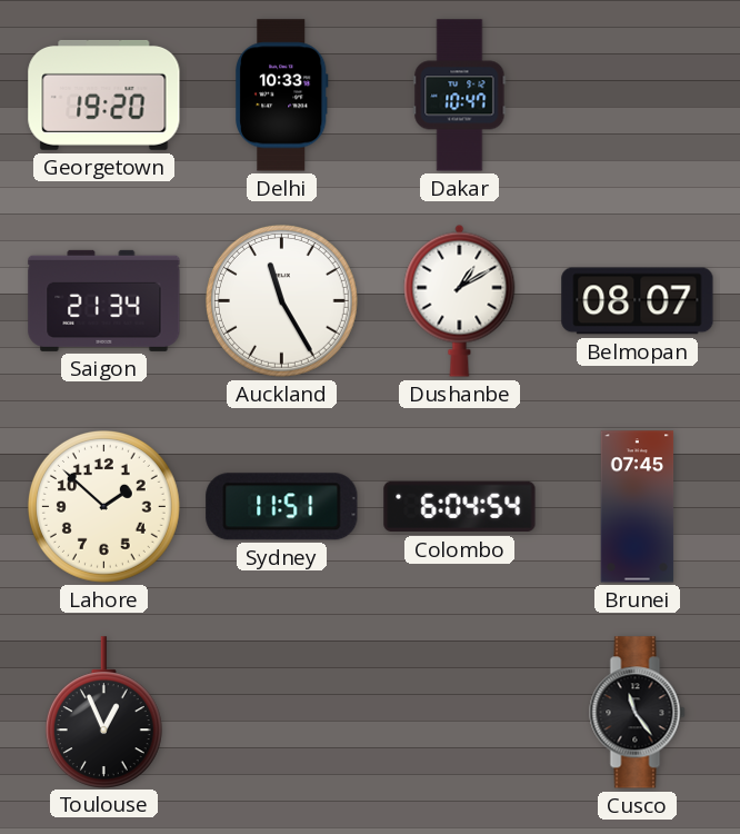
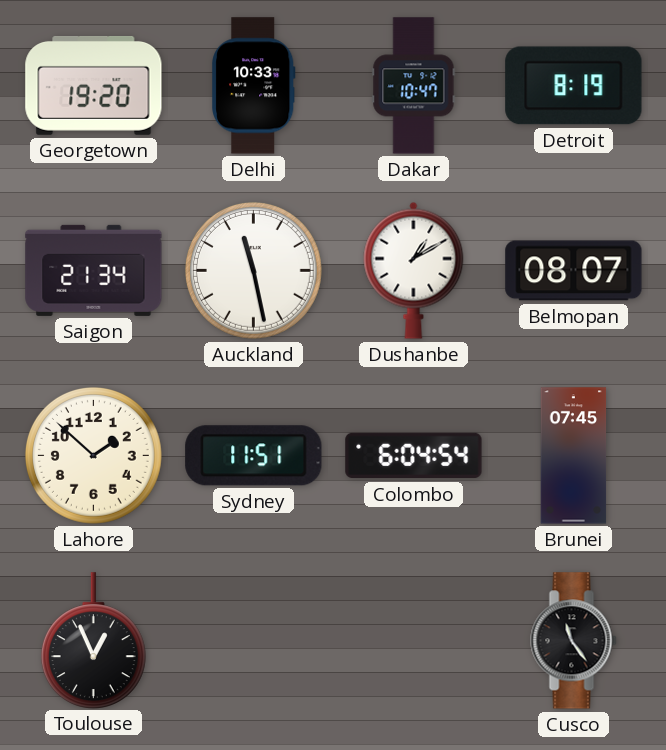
Detroit: none -> 8:19
Auckland: 11:25 -> 11:28
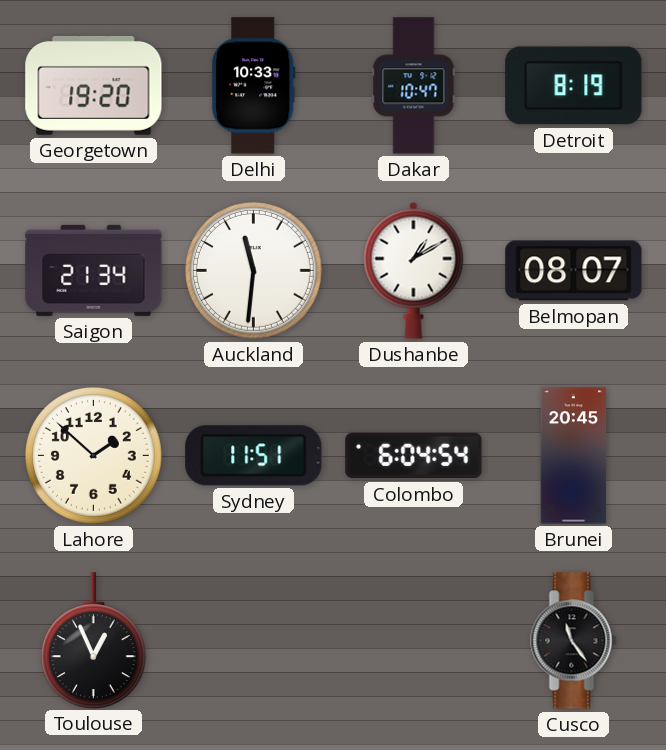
Auckland: 11:28 -> 11:31
Brunei: 07:45 -> 20:45
